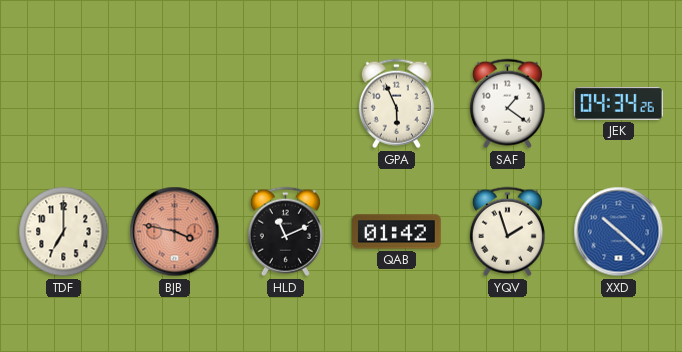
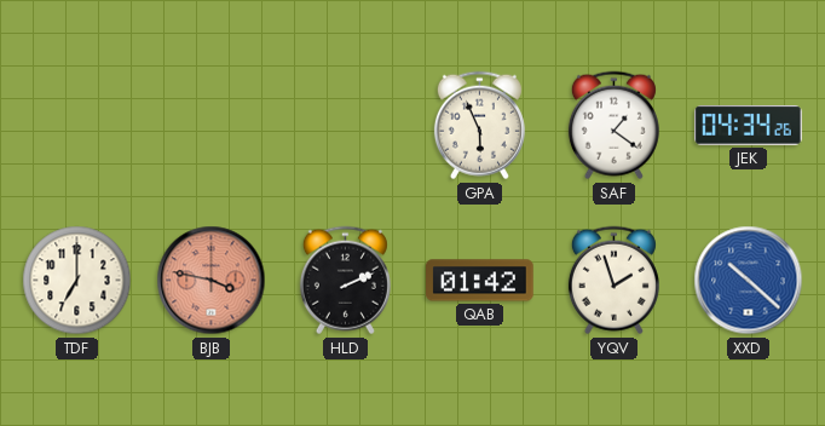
HLD: 11:11 -> 2:11
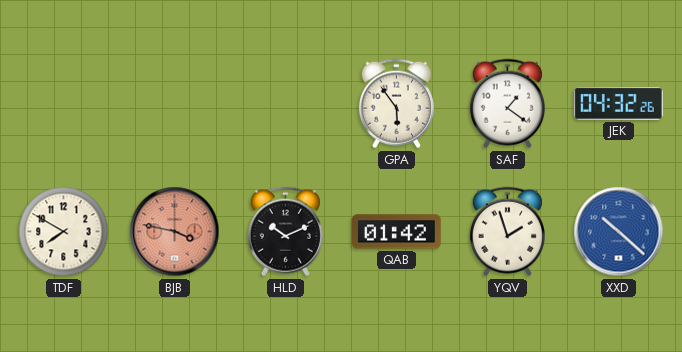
GPA: 5:56 -> 5:54
JEK: 04:34 -> 04:32
TDF: 7:00 -> 7:50
HLD: 2:11 -> 10:11
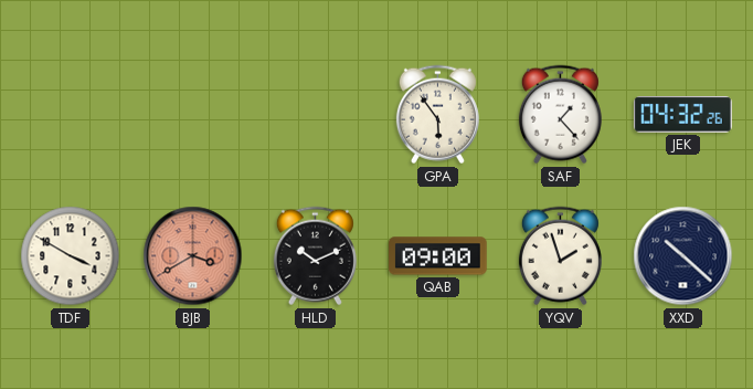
SAF: 1:21 -> 1:23
TDF: 7:50 -> 3:50
BJB: 3:47 -> 3:40
QAB: 01:42 -> 09:00
XXD dial: blue -> navy
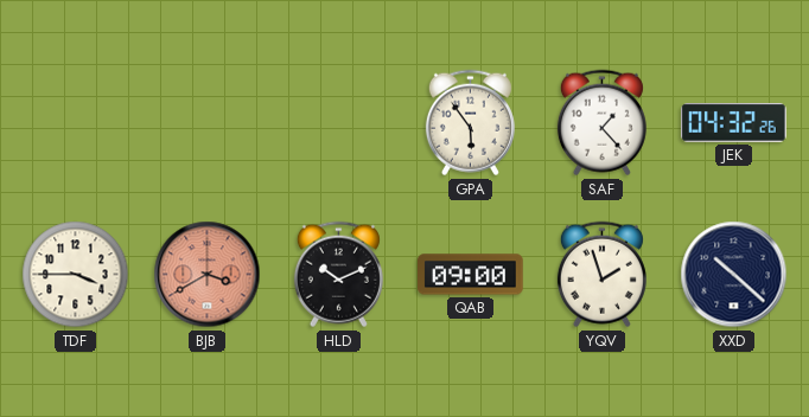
TDF: 3:50 -> 3:45
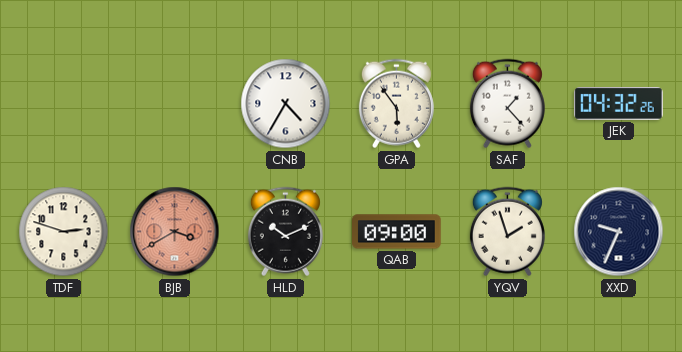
CNB: none -> 4:35
TDF: 3:45 -> 2:48
XXD: 10:22 -> 9:34
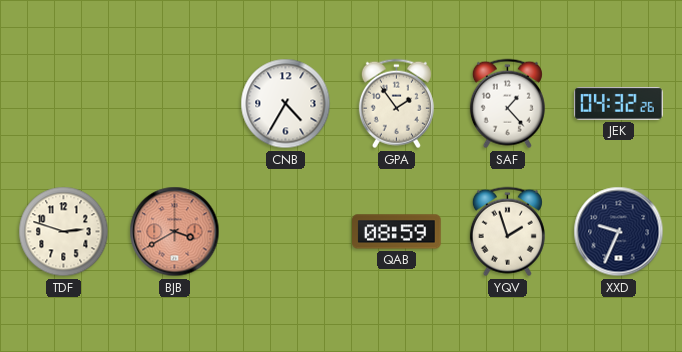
GPA: 5:54 -> 1:54
HLD: 10:11 -> none
QAB: 09:00 -> 08:59
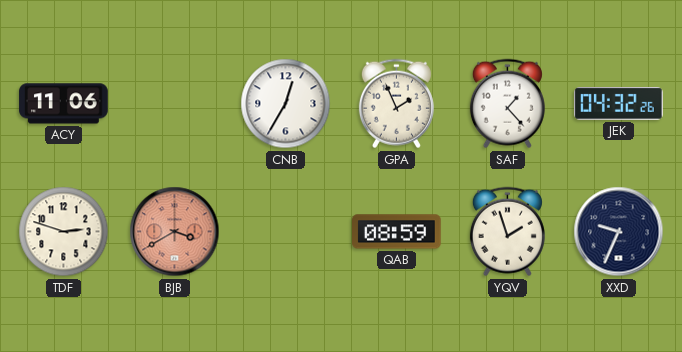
ACY: none -> 11:06
CNB: 4:35 -> 12:35
GPA: 1:54 -> 1:56
